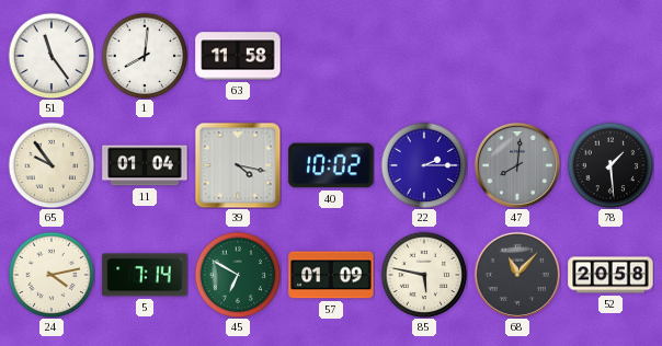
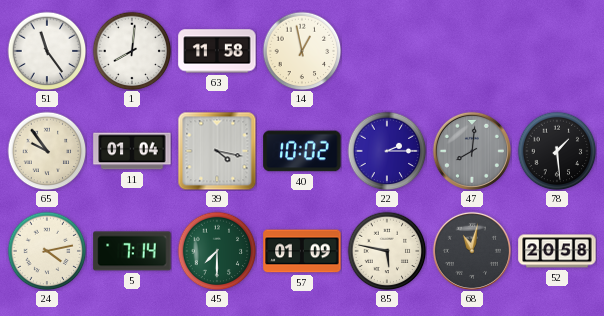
14: none -> 12:58
45: 6:50 -> 7:30
68: 11:07 -> 11:02
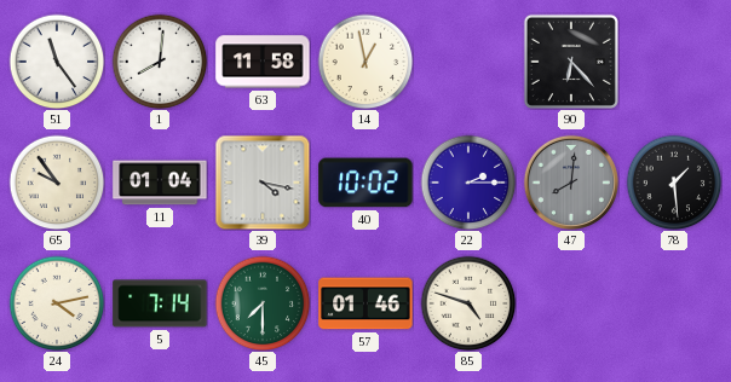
90: none -> 6:23
57: 01:09 -> 01:46
85: 5:47 -> 4:48
68: 11:02 -> none
52: 20:58 -> none
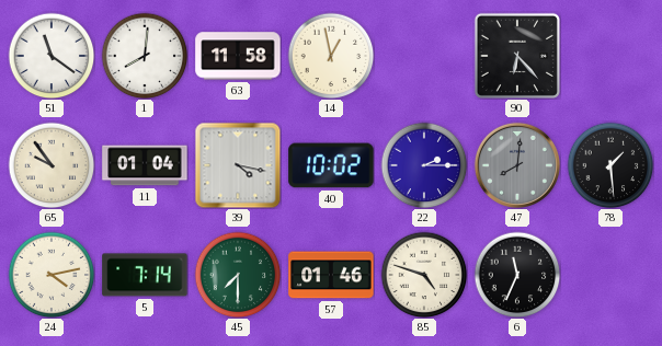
51: 11:24 -> 11:21
6: none -> 11:34
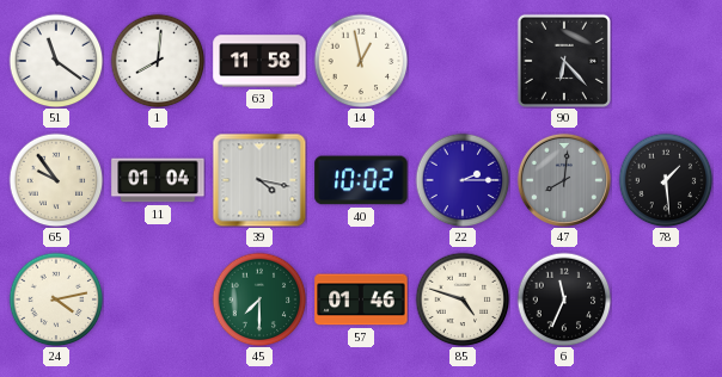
5: 7:14 -> none
